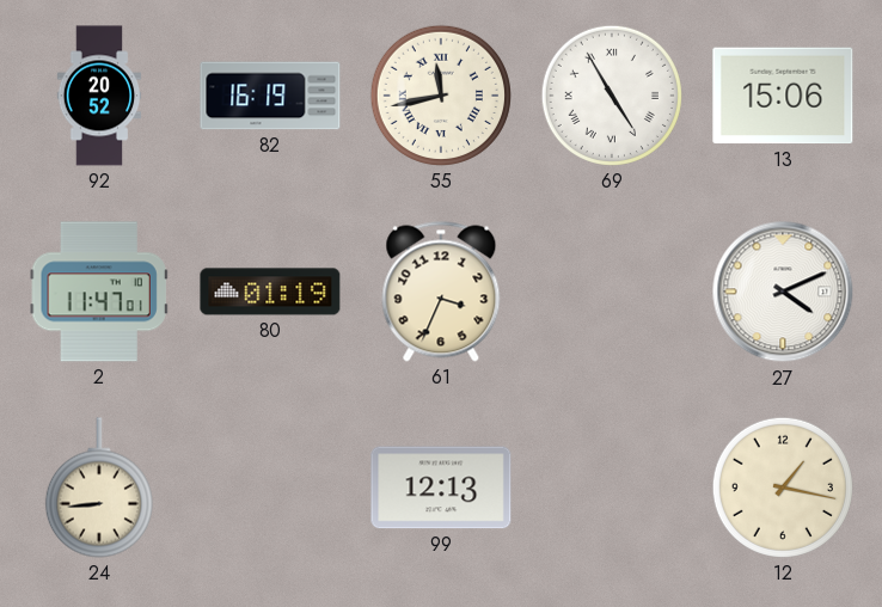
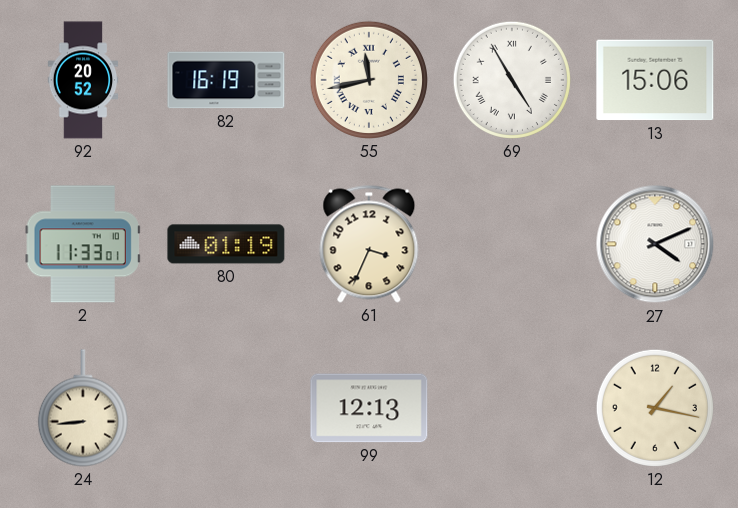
2: 11:47 -> 11:33
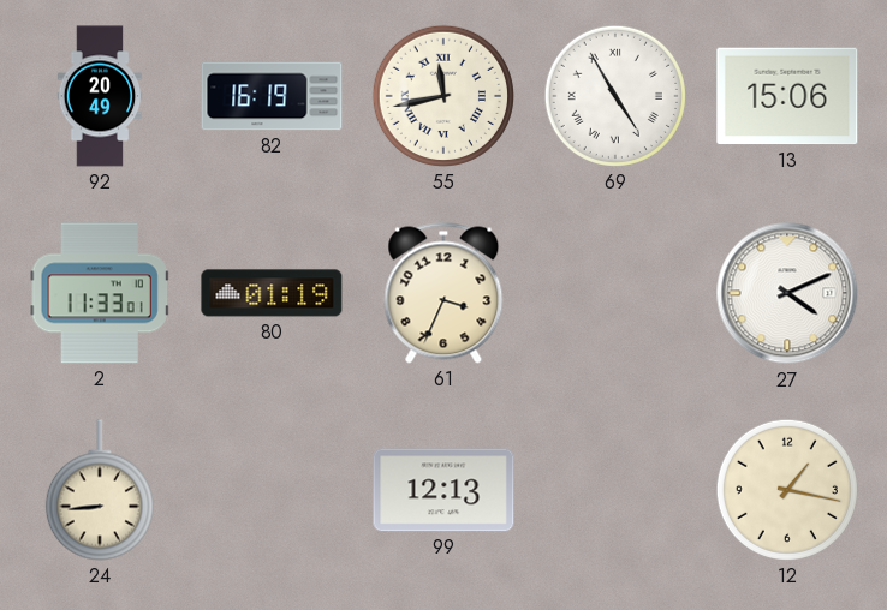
92: 20:52 -> 20:49
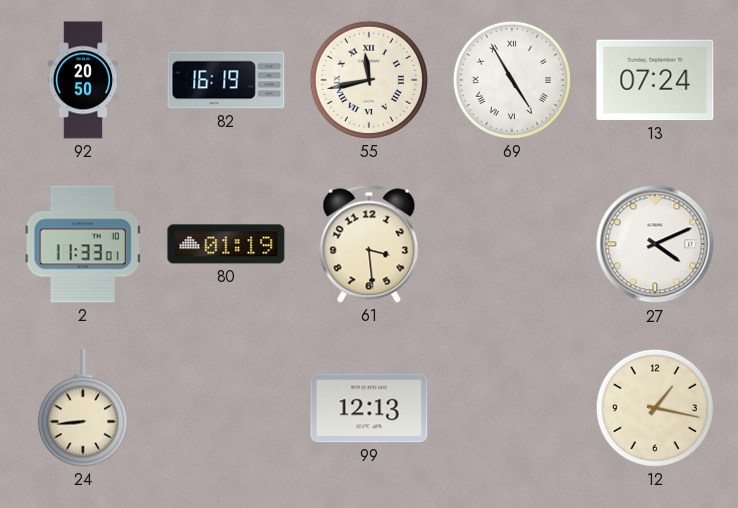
92: 20:49 -> 20:50
13: 15:06 -> 07:24
61: 3:34 -> 3:29
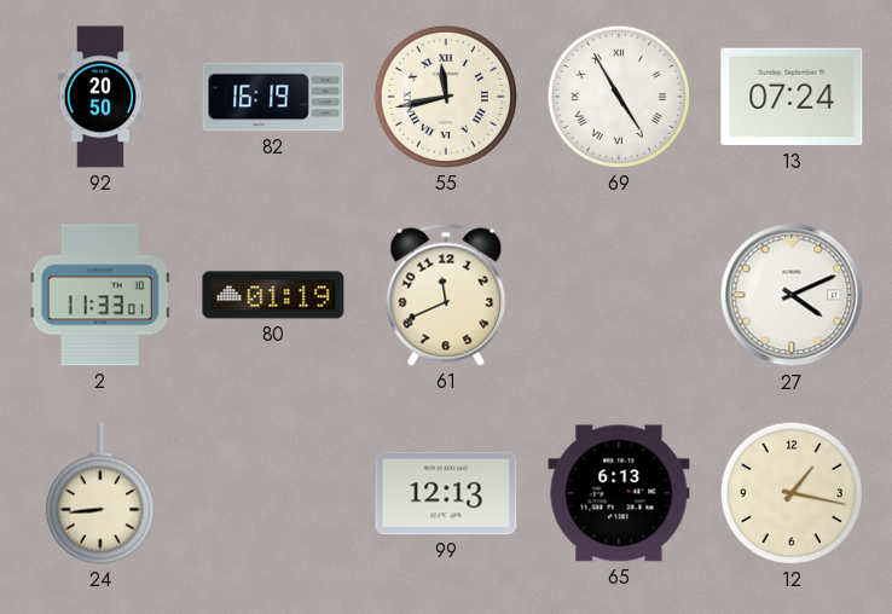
61: 3:29 -> 11:41
65: none -> 6:13
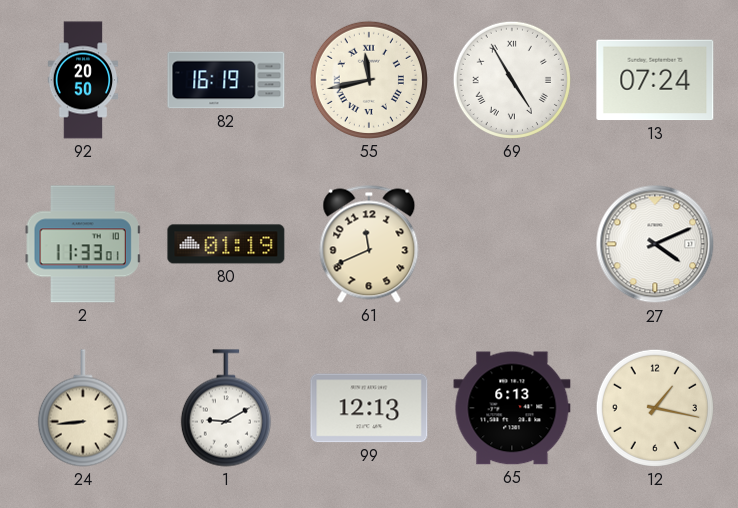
1: none -> 9:10
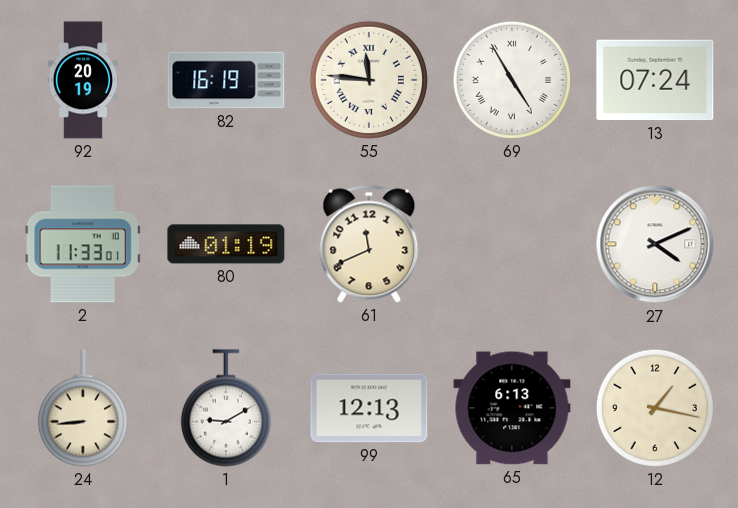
92: 20:50 -> 20:19
55: 11:43 -> 11:46
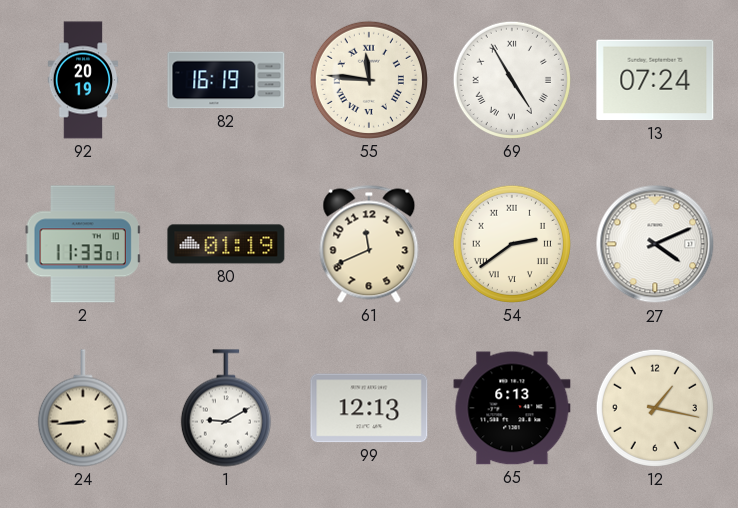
54: none -> 2:39
